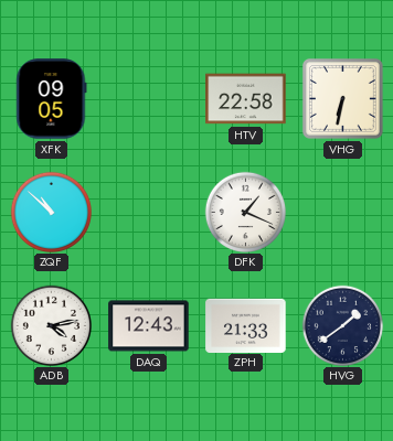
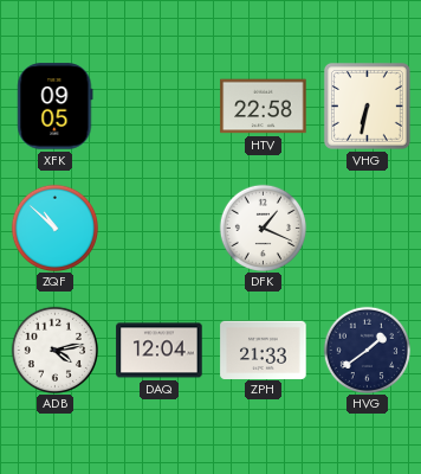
DAQ: 12:43 -> 12:04
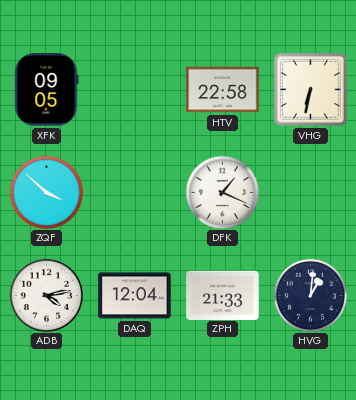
ZQF: 10:52 -> 3:52
HVG: 1:39 -> 1:01
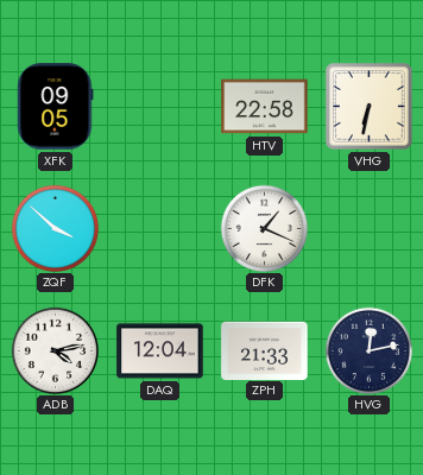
HVG: 1:01 -> 12:13
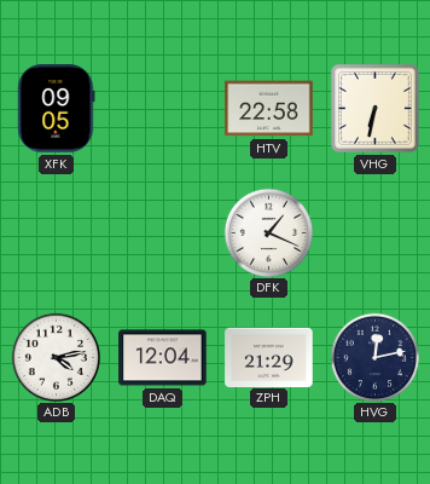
ZQF: 3:52 -> none
ZPH: 21:33 -> 21:29
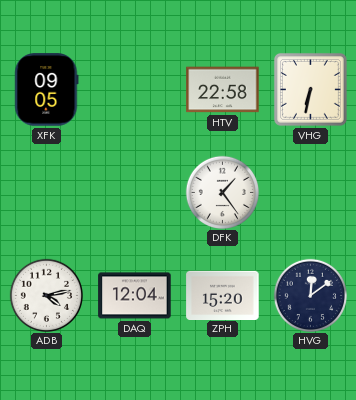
DFK: 1:19 -> 1:24
ZPH: 21:29 -> 15:20
HVG: 12:13 -> 12:09
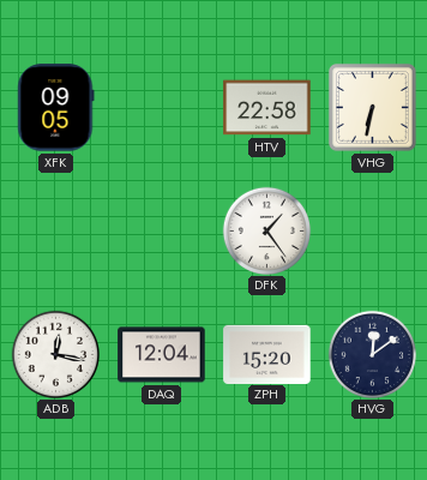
ADB: 4:13 -> 12:17
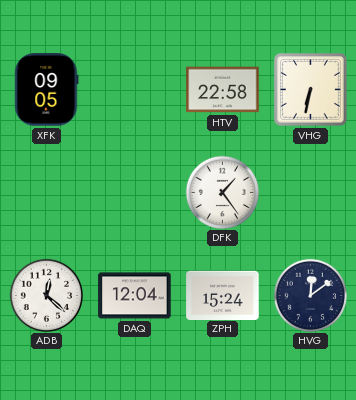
ADB: 12:17 -> 12:22
ZPH: 15:20 -> 15:24
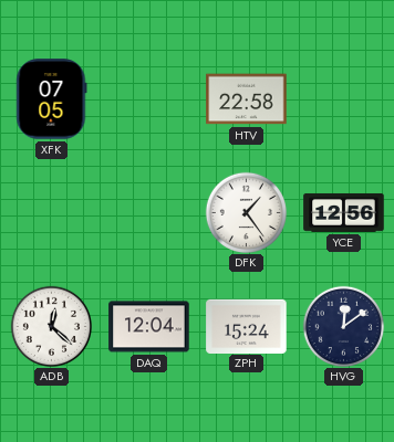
XFK: 09:05 -> 07:05
VHG: 6:32 -> none
YCE: none -> 12:56
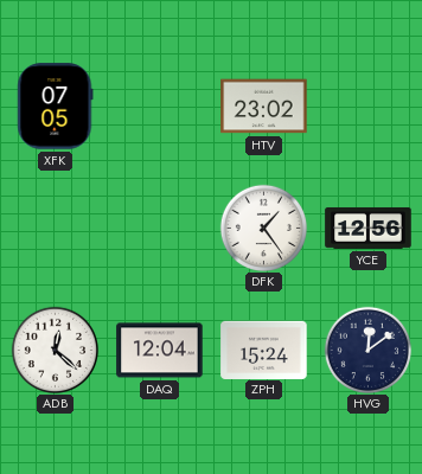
HTV: 22:58 -> 23:02
